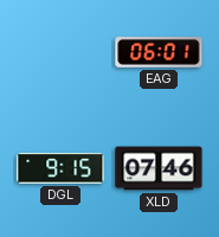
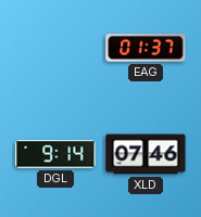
EAG: 06:01 -> 01:37
DGL: 9:15 -> 9:14
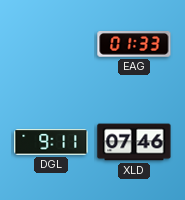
EAG: 01:37 -> 01:33
DGL: 9:14 -> 9:11
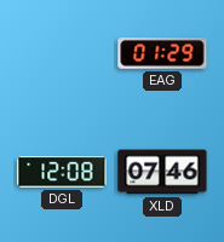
EAG: 01:33 -> 01:29
DGL: 9:11 -> 12:08
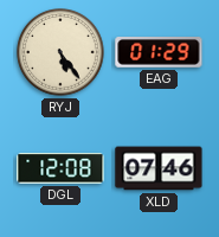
RYJ: none -> 5:24
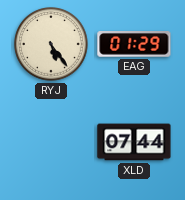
DGL: 12:08 -> none
XLD: 07:46 -> 07:44
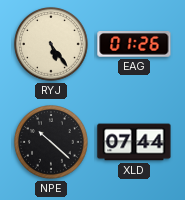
EAG: 01:29 -> 01:26
NPE: none -> 10:22
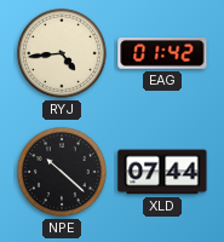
RYJ: 5:24 -> 4:44
EAG: 01:26 -> 01:42
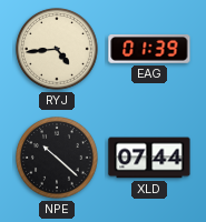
EAG: 01:42 -> 01:39
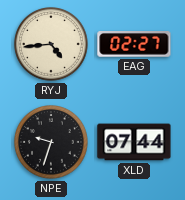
EAG: 01:39 -> 02:27
NPE: 10:22 -> 9:33
